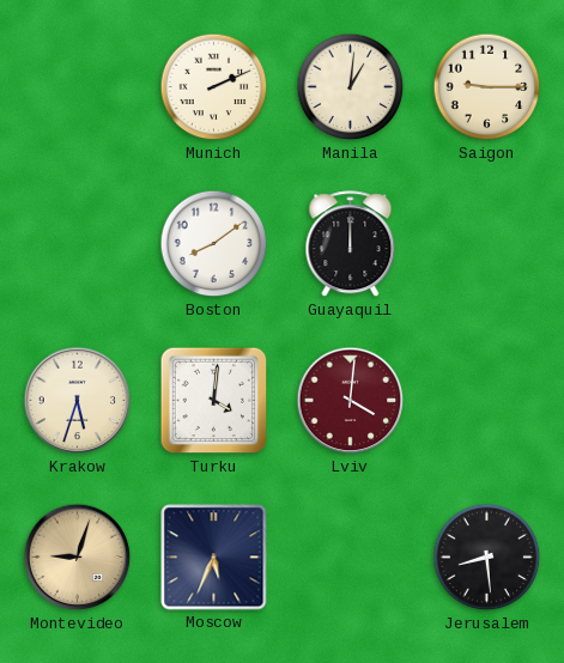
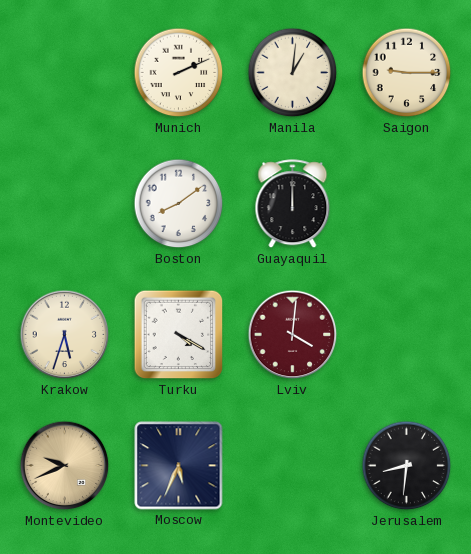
Turku: 4:01 -> 4:20
Montevideo: 9:03 -> 9:41
Jerusalem: 8:29 -> 8:31
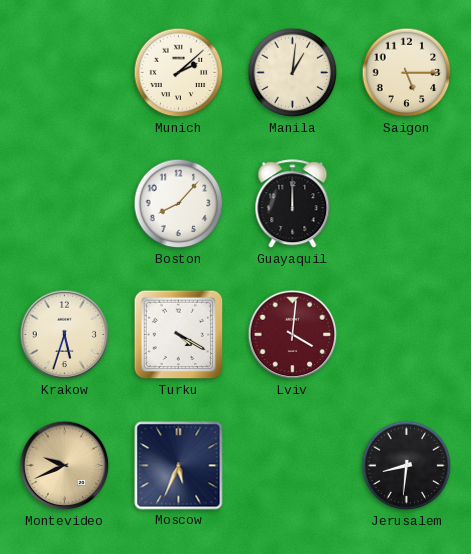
Munich: 2:11 -> 2:08
Saigon: 9:15 -> 5:15
Boston: 8:09 -> 8:07
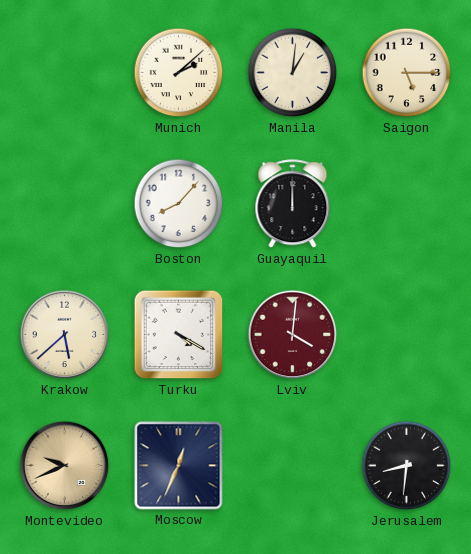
Krakow: 5:33 -> 5:38
Moscow: 5:34 -> 12:34
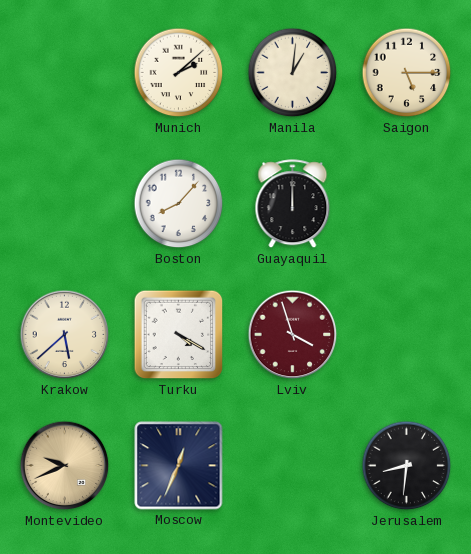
Lviv: 4:01 -> 3:57
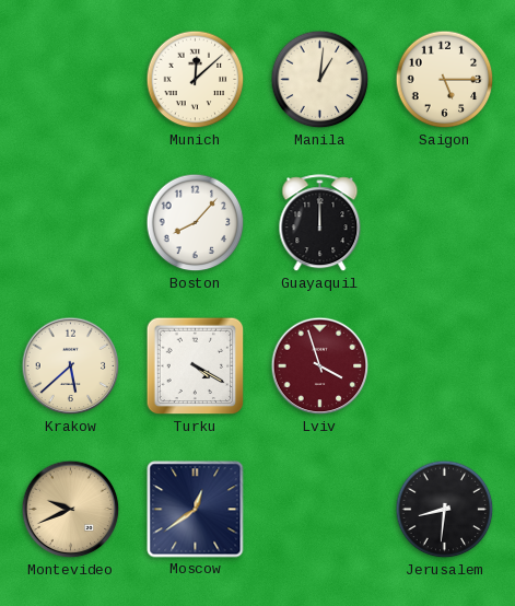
Munich: 2:08 -> 12:08
Moscow: 12:34 -> 12:39
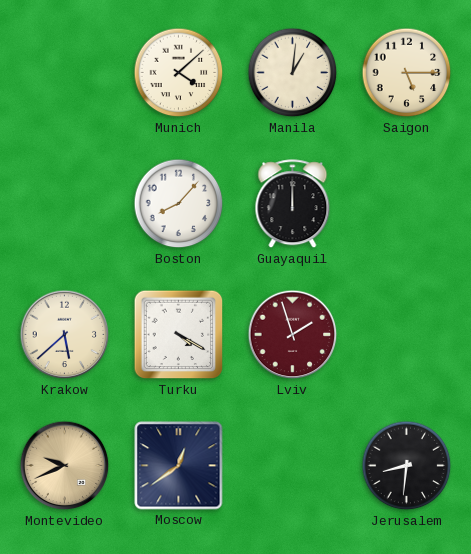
Munich: 12:08 -> 4:08
Lviv: 3:57 -> 1:57
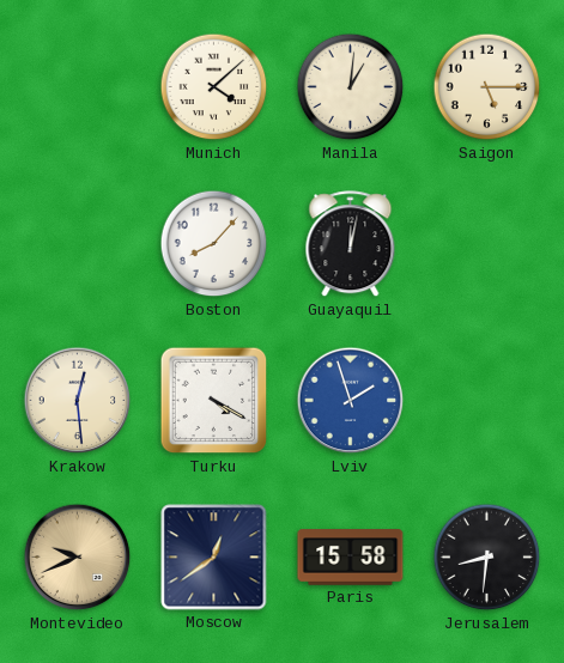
Guayaquil: 12:00 -> 12:02
Krakow: 5:38 -> 12:29
Lviv dial: burgundy -> blue
Paris: none -> 15:58
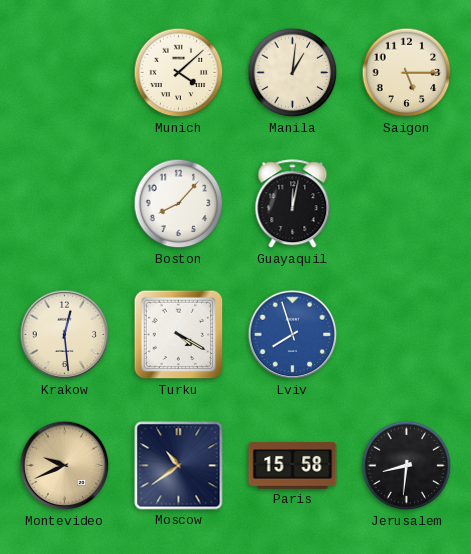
Lviv: 1:57 -> 7:57
Moscow: 12:39 -> 10:39
